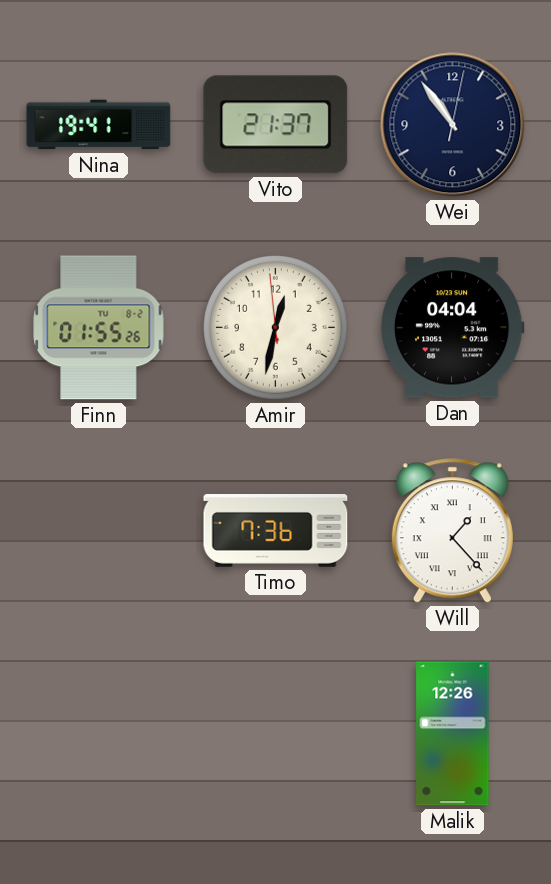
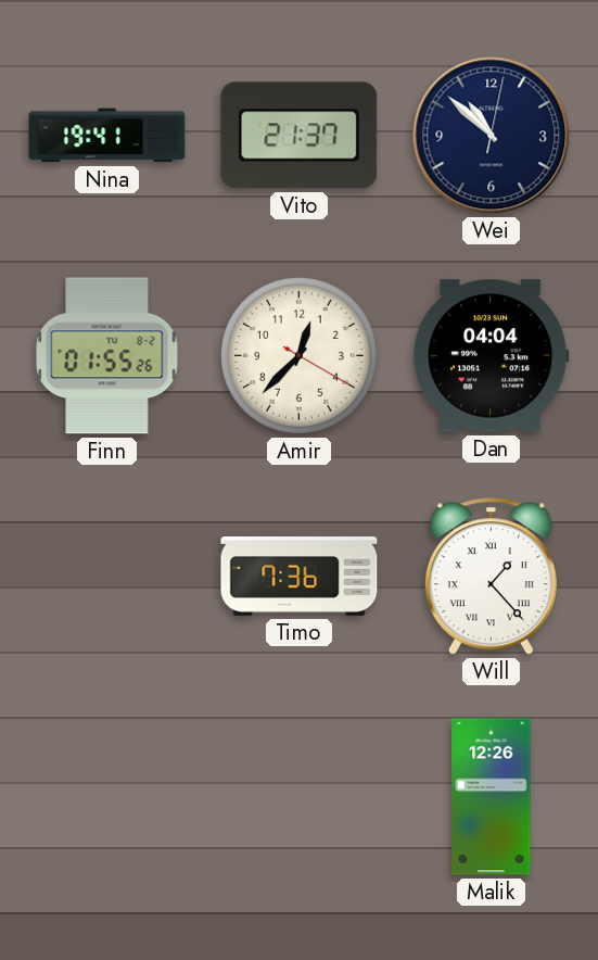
Wei: 10:54 -> 10:52
Amir: 12:31 -> 12:37
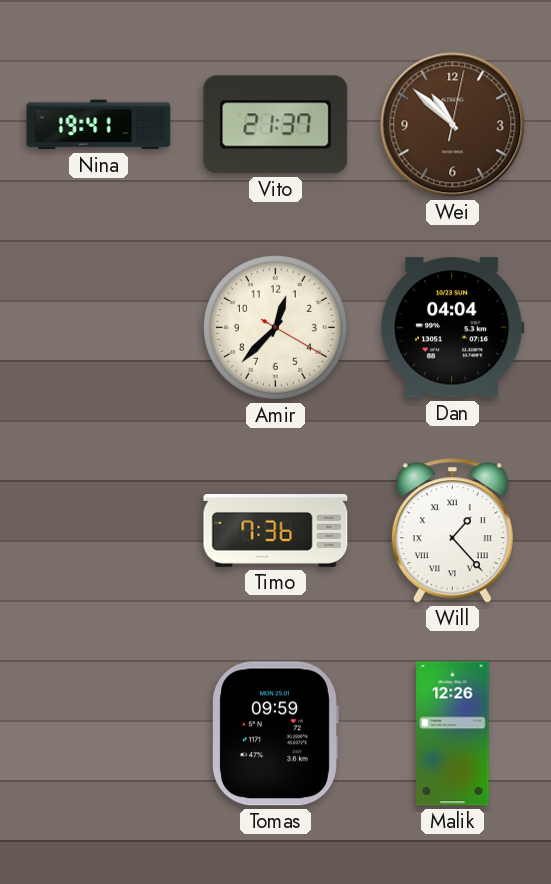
Wei dial: navy -> brown
Finn: 01:55 -> none
Tomas: none -> 09:59
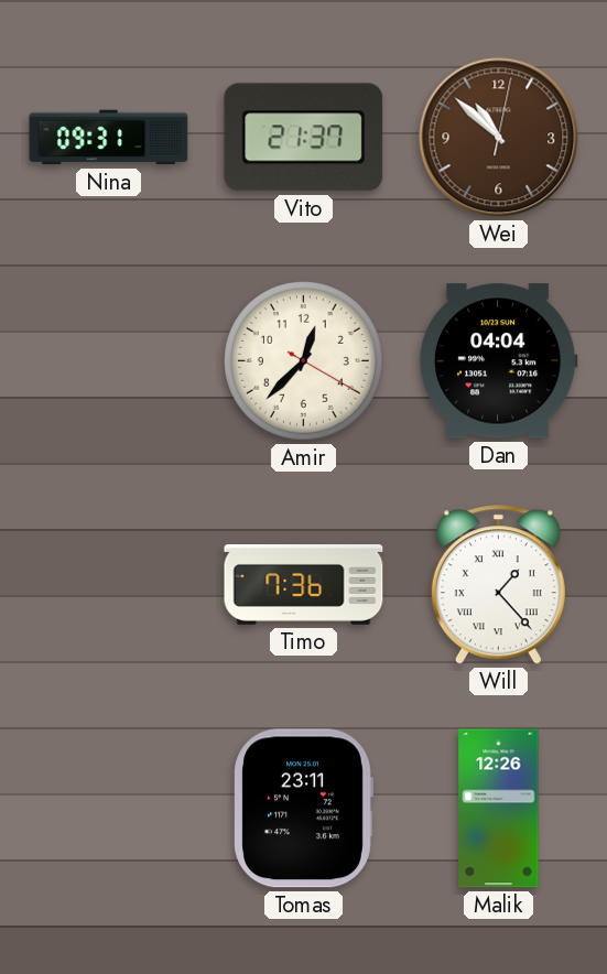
Nina: 19:41 -> 09:31
Tomas: 09:59 -> 23:11
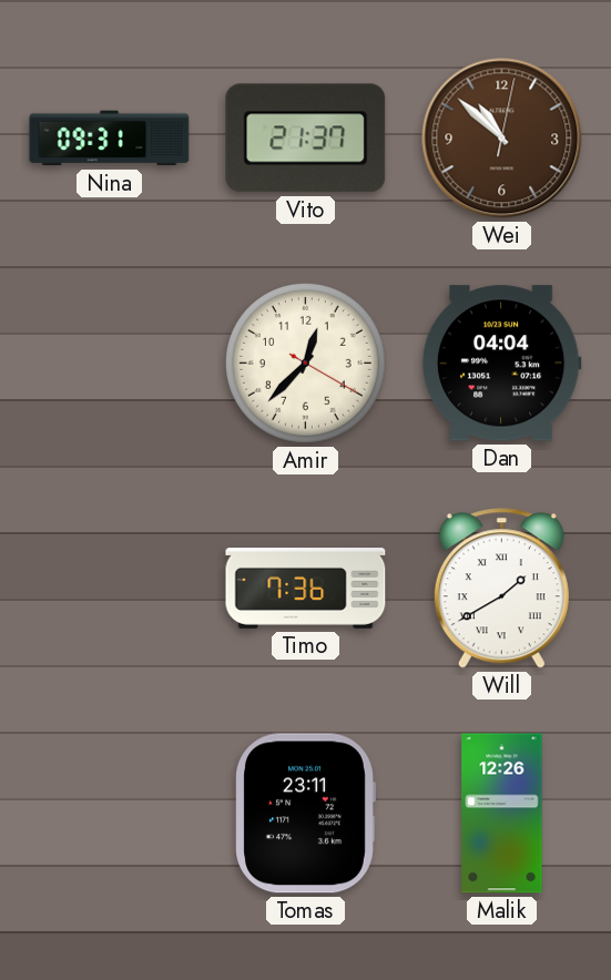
Will: 1:23 -> 1:40
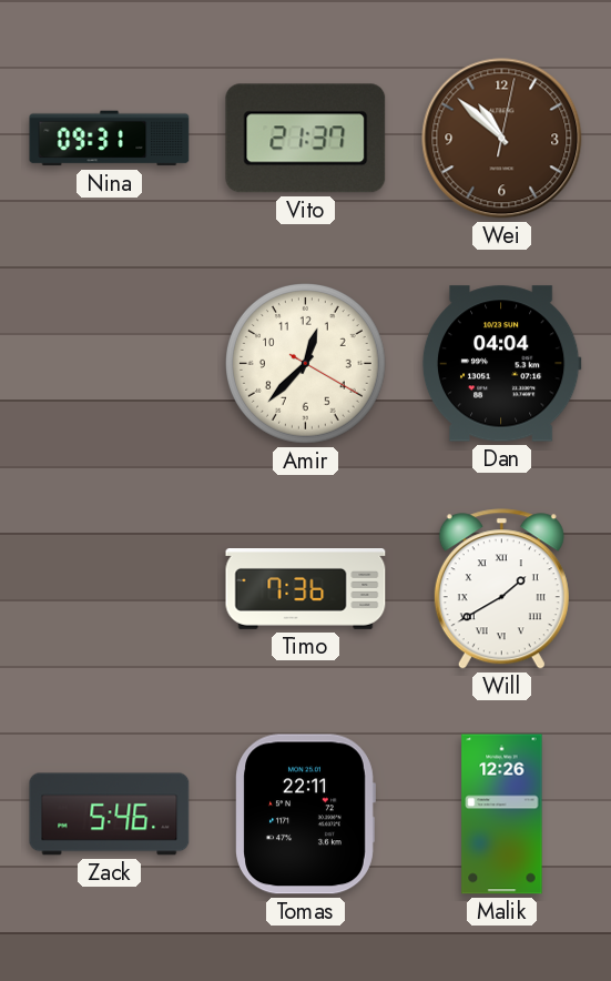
Zack: none -> 5:46
Tomas: 23:11 -> 22:11
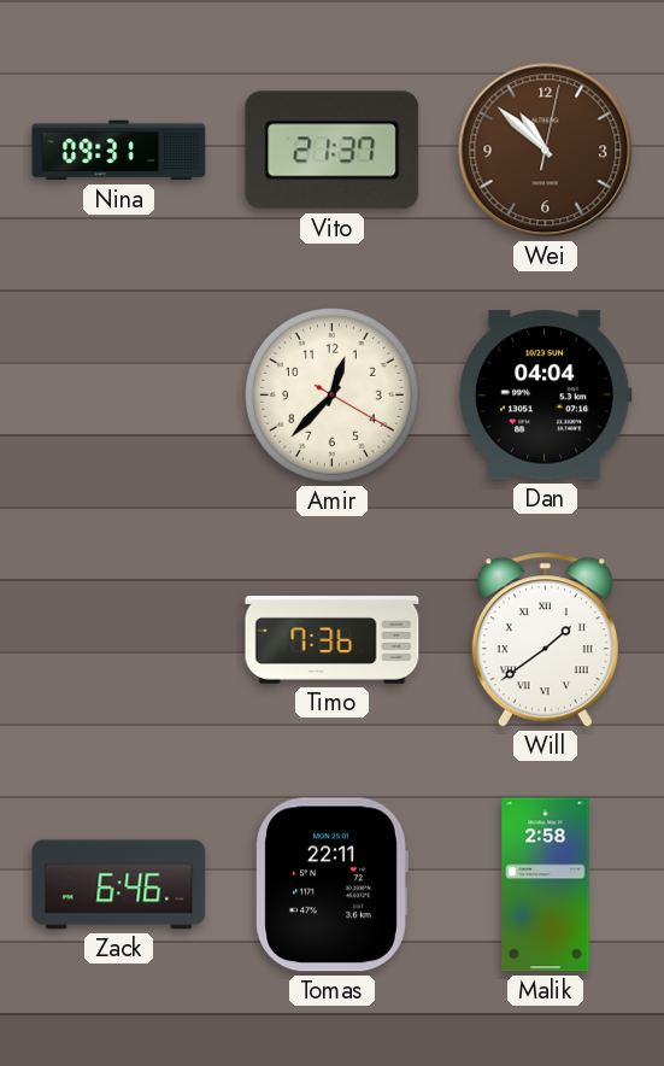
Will: 1:40 -> 1:39
Zack: 5:46 -> 6:46
Malik: 12:26 -> 2:58
